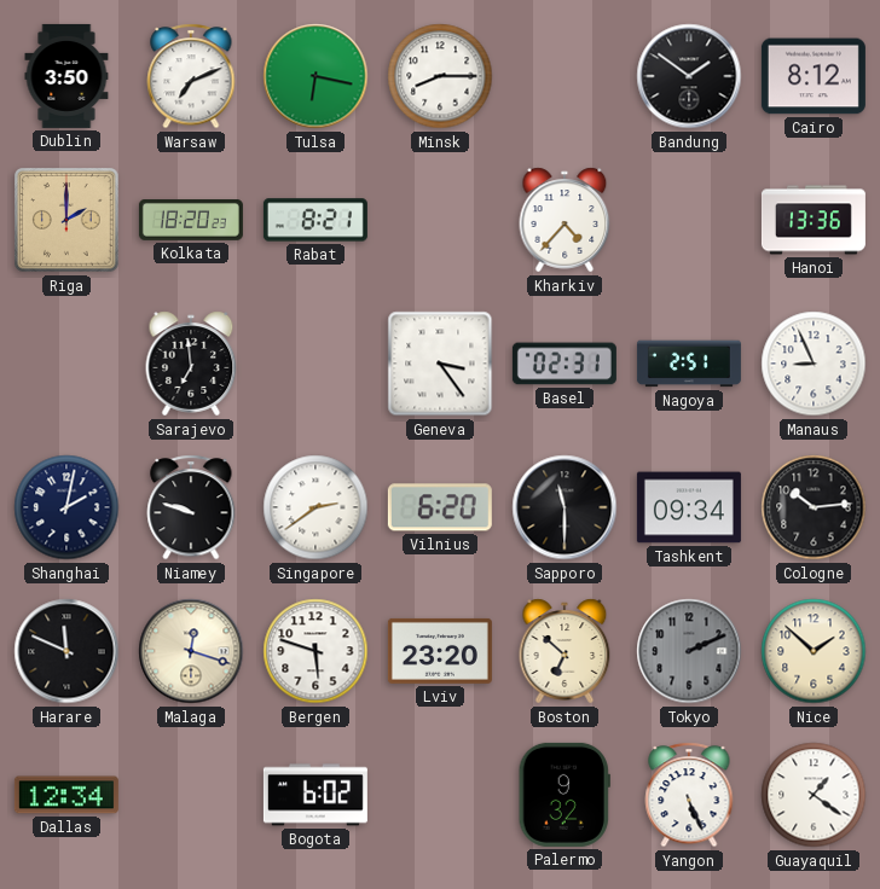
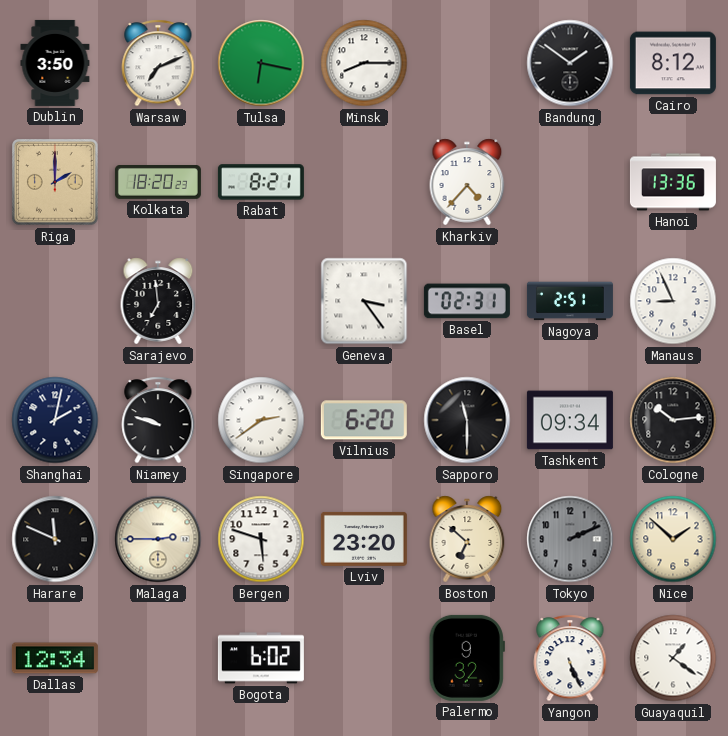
Malaga: 12:18 -> 2:45
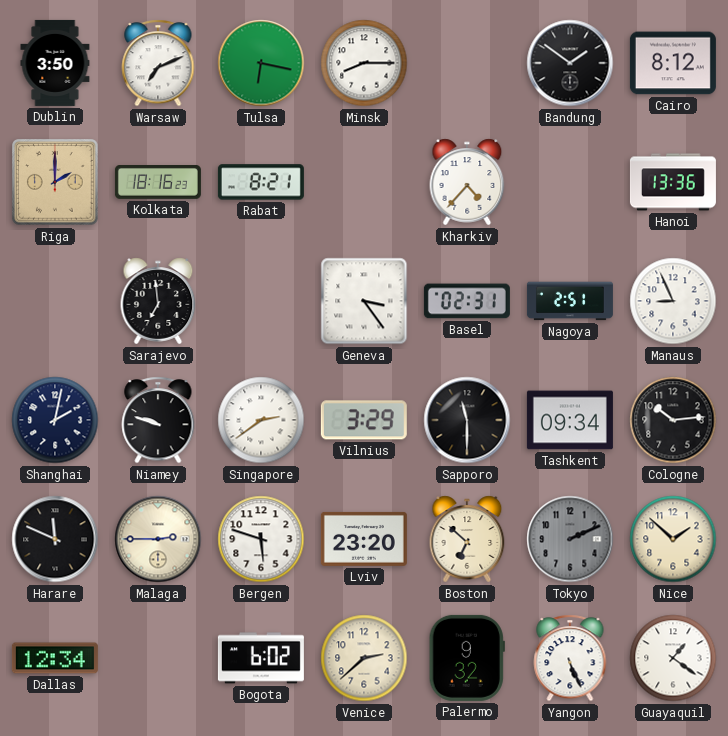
Kolkata: 18:20 -> 18:16
Vilnius: 6:20 -> 3:29
Venice: none -> 2:38
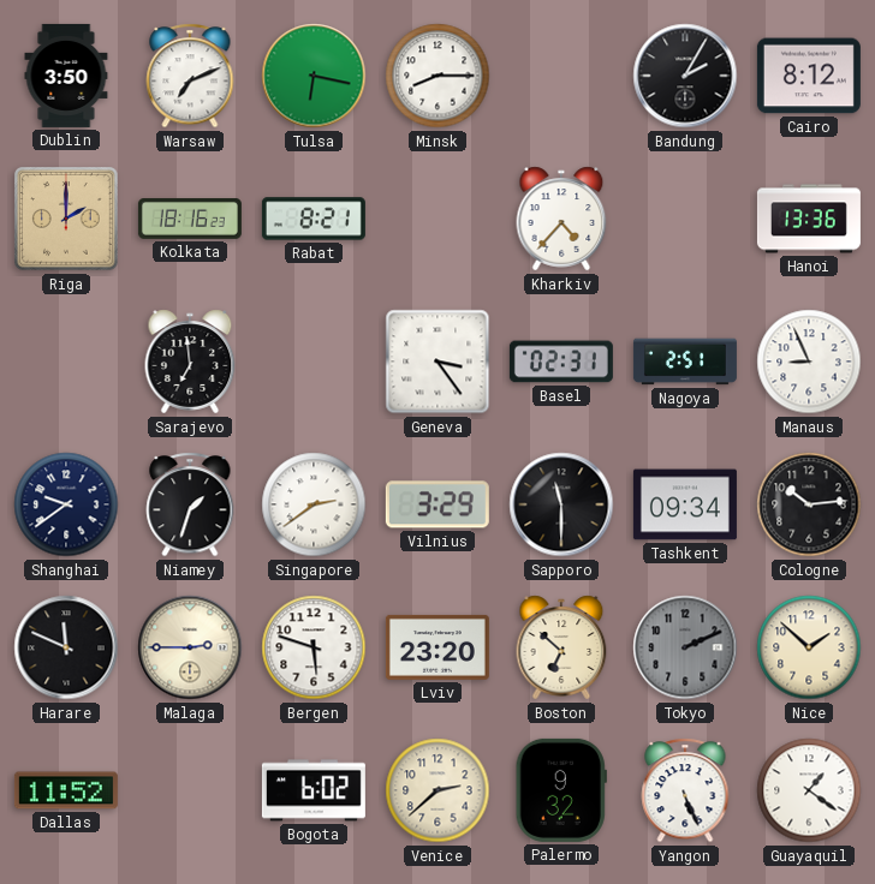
Bandung: 1:51 -> 2:05
Shanghai: 2:02 -> 9:39
Niamey: 9:48 -> 1:33
Dallas: 12:34 -> 11:52
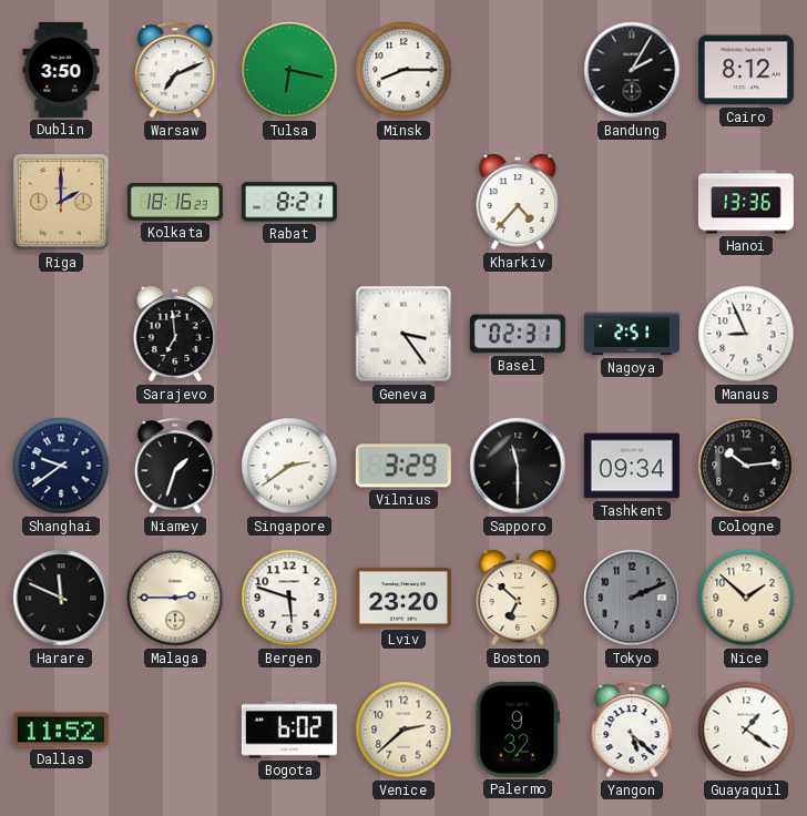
Yangon: 5:26 -> 5:22
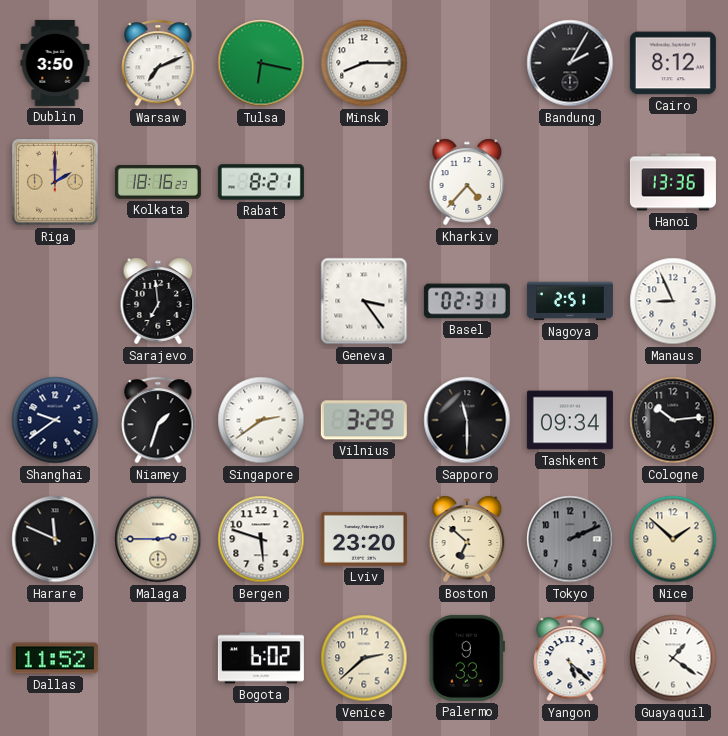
Palermo: 9:32 -> 9:33
